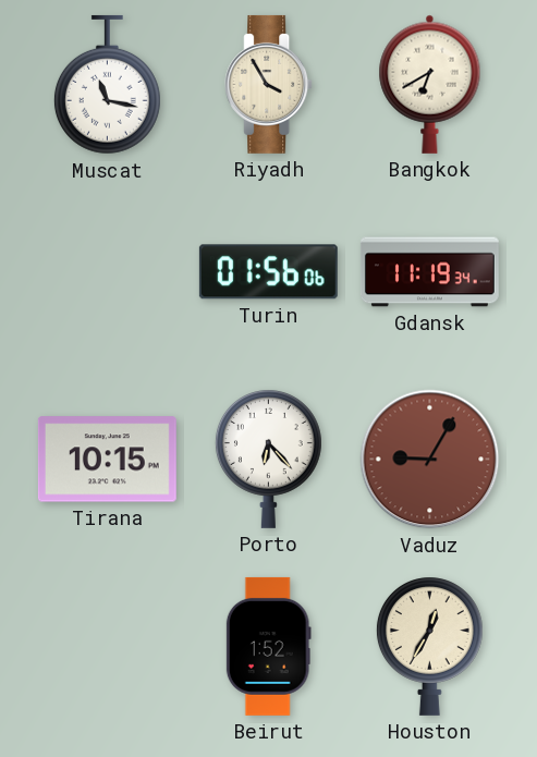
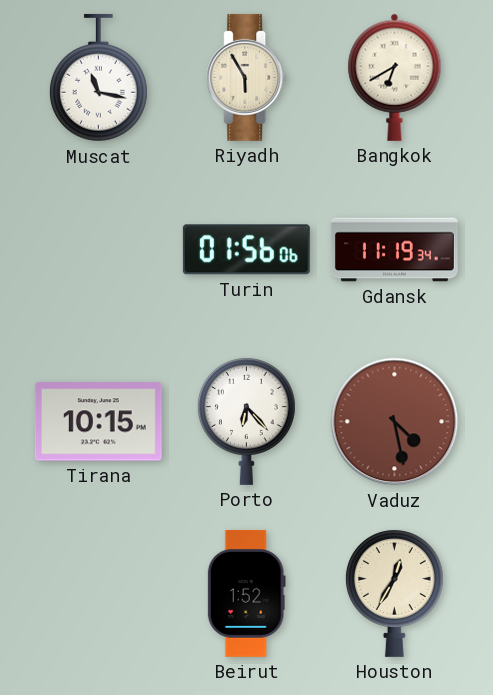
Riyadh: 3:55 -> 5:55
Vaduz: 9:05 -> 4:28
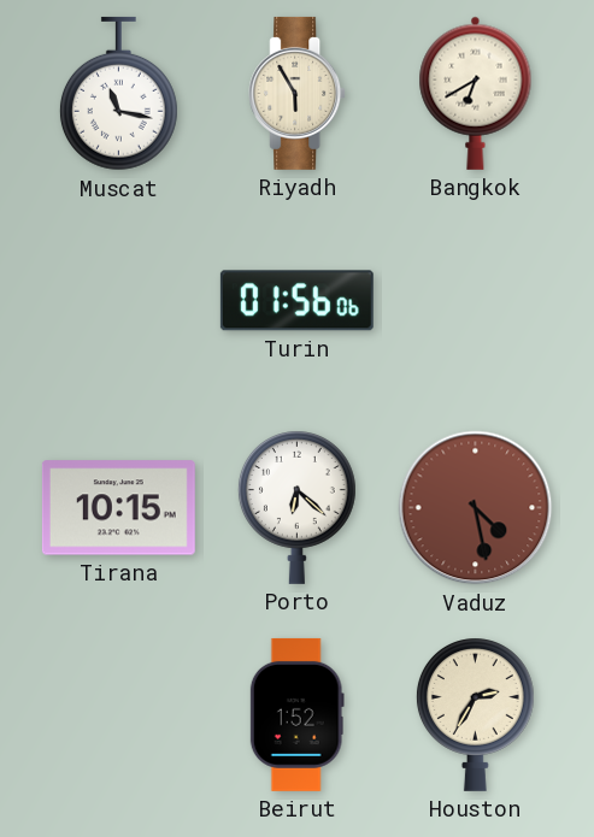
Gdansk: 11:19 -> none
Porto: 6:23 -> 6:22
Houston: 12:35 -> 2:35
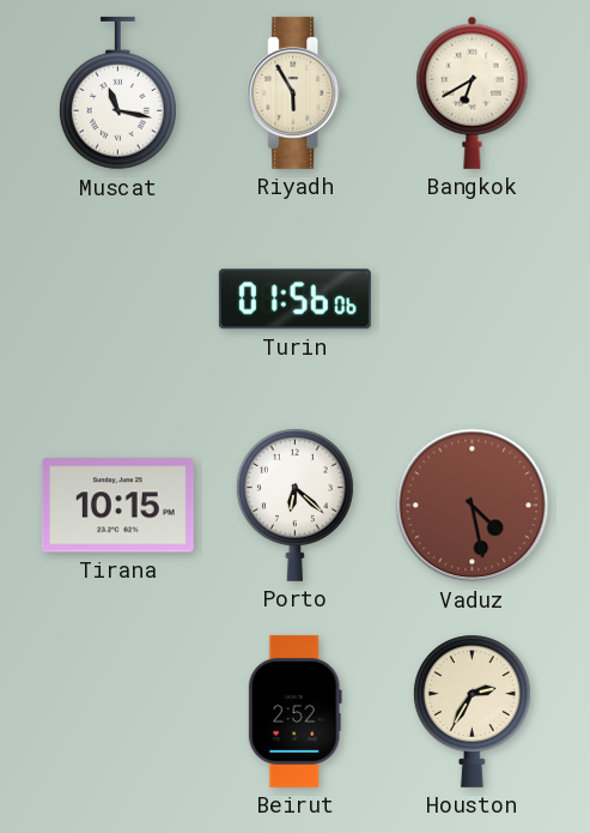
Beirut: 1:52 -> 2:52
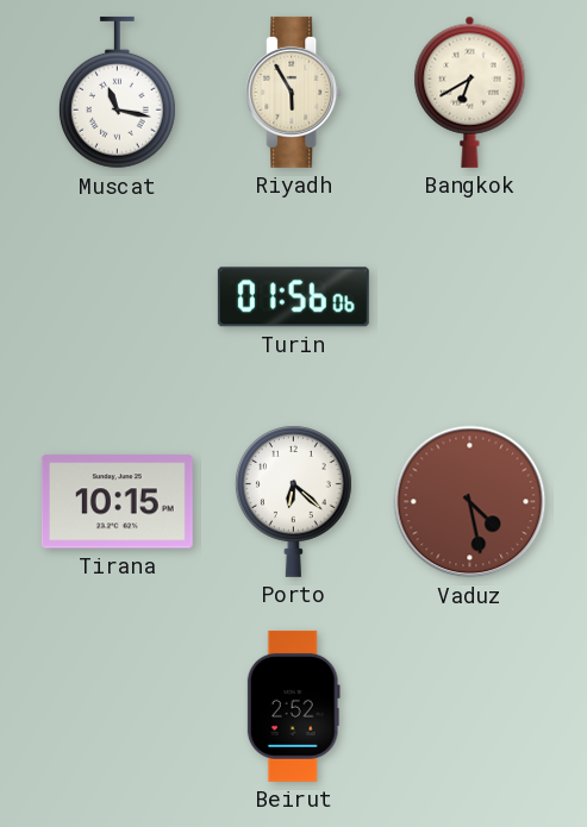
Houston: 2:35 -> none
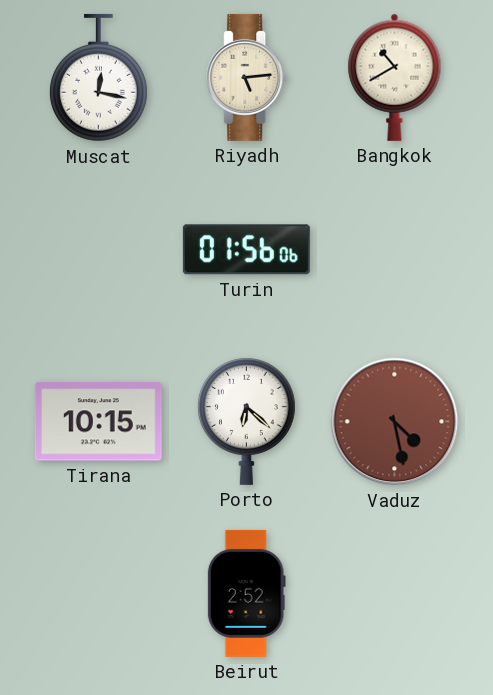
Muscat: 11:17 -> 12:17
Riyadh: 5:55 -> 5:14
Bangkok: 6:40 -> 10:40
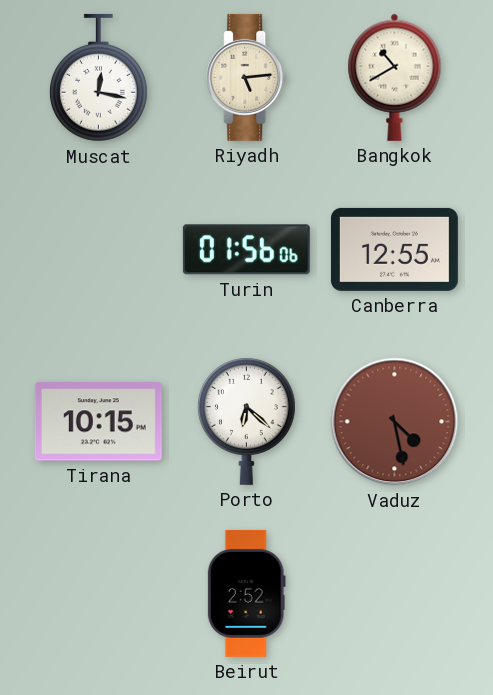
Canberra: none -> 12:55
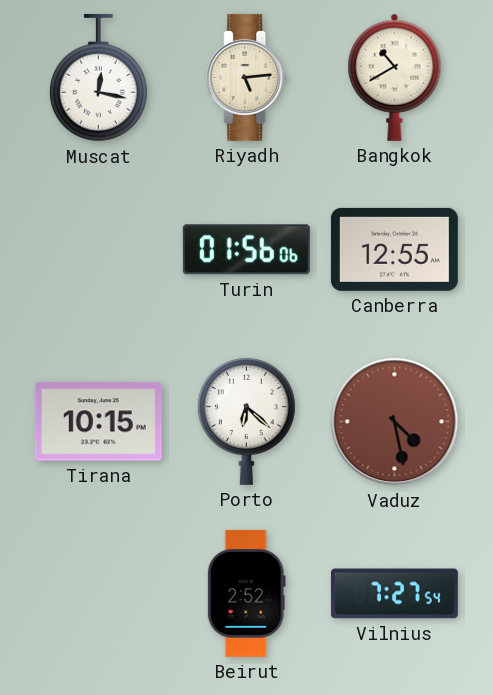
Vilnius: none -> 7:27
